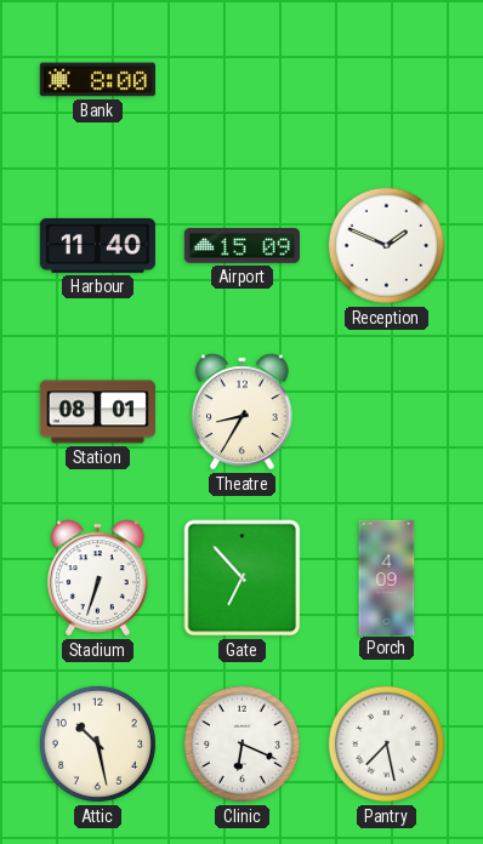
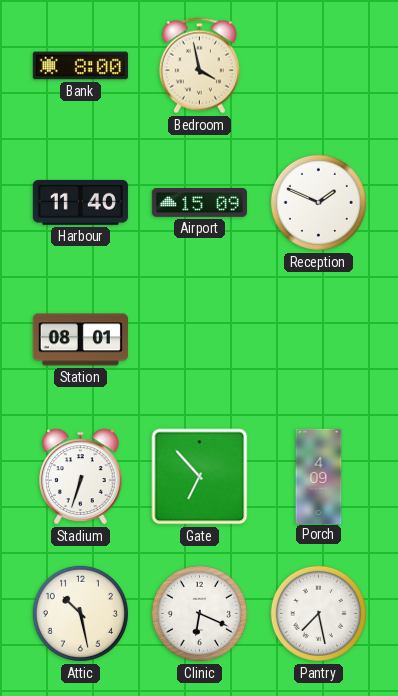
Bedroom: none -> 3:58
Theatre: 8:35 -> none
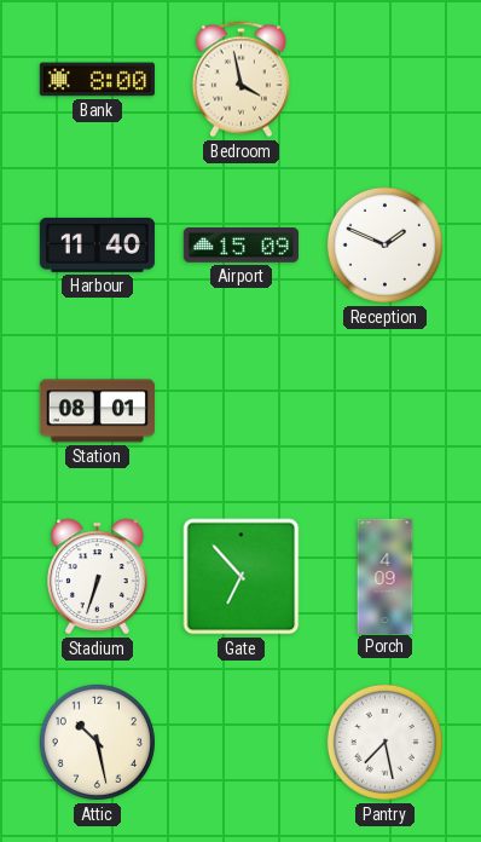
Clinic: 6:19 -> none
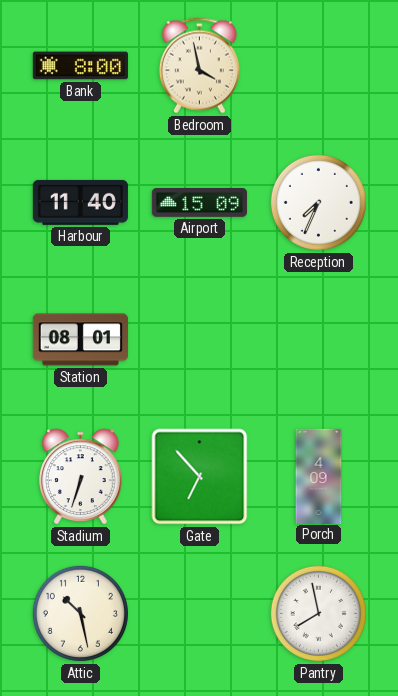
Reception: 1:49 -> 7:34
Pantry: 7:28 -> 7:58
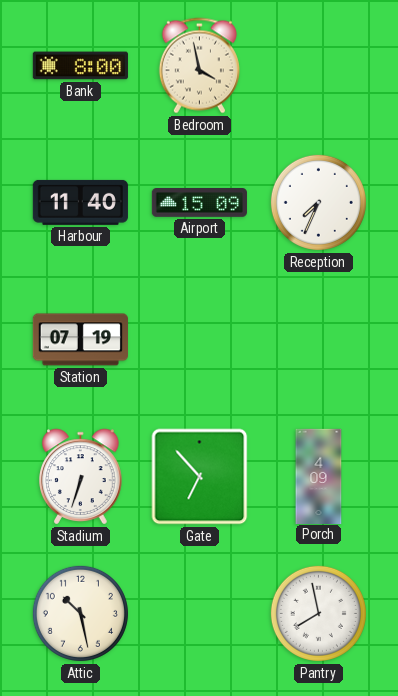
Station: 08:01 -> 07:19
